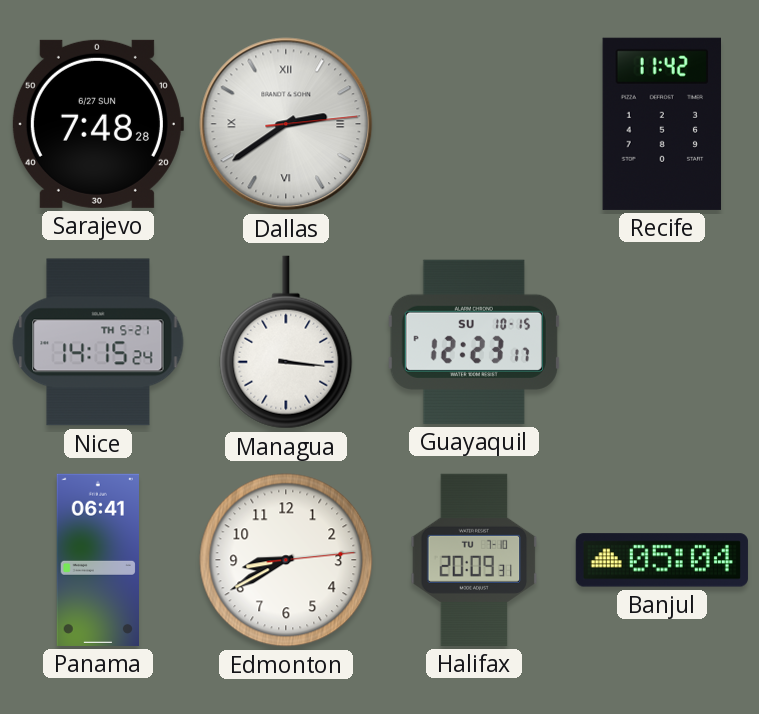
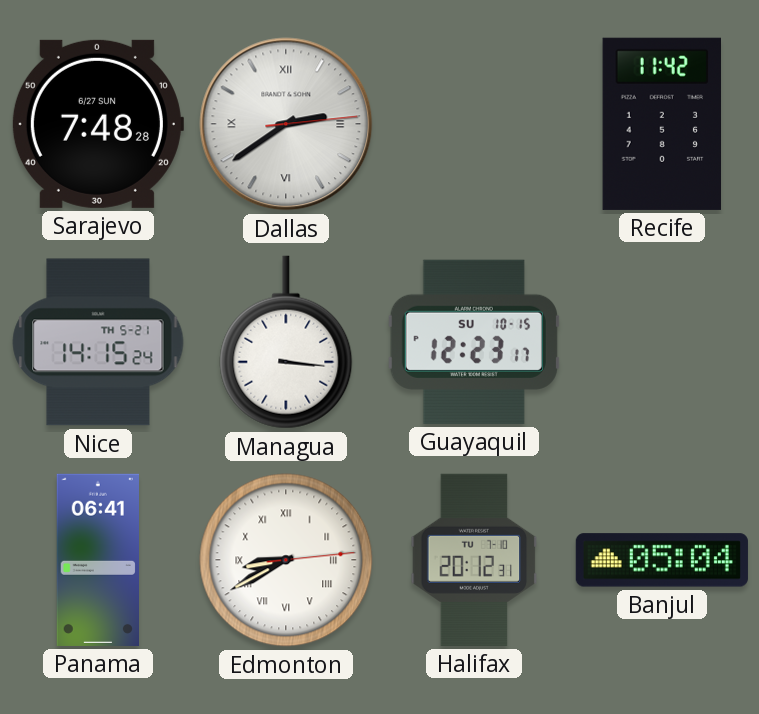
Edmonton numerals: Arabic -> Roman
Halifax: 20:09 -> 20:12
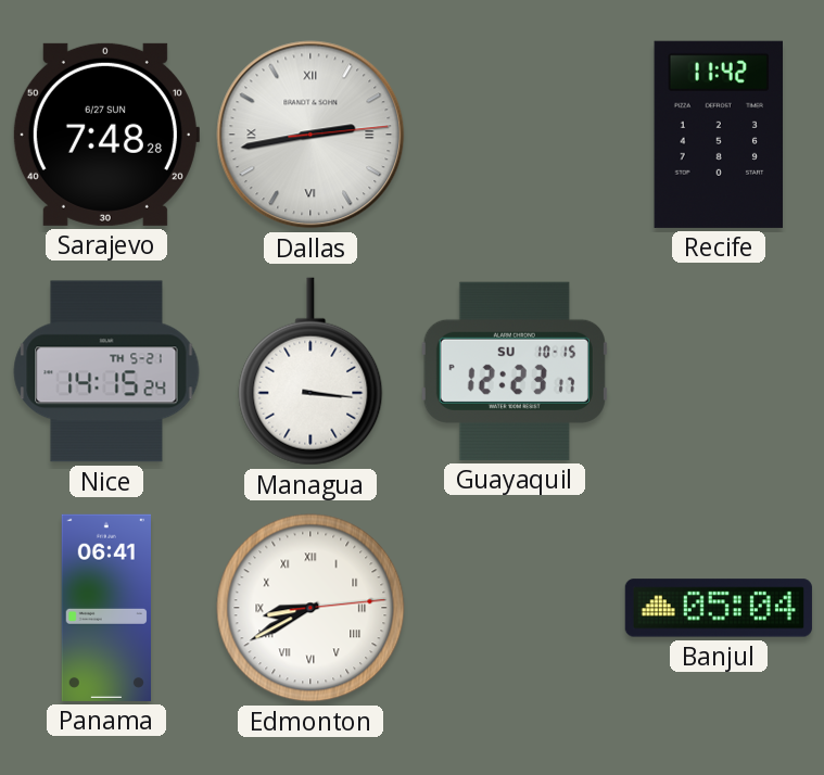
Dallas: 2:39 -> 2:43
Halifax: 20:12 -> none
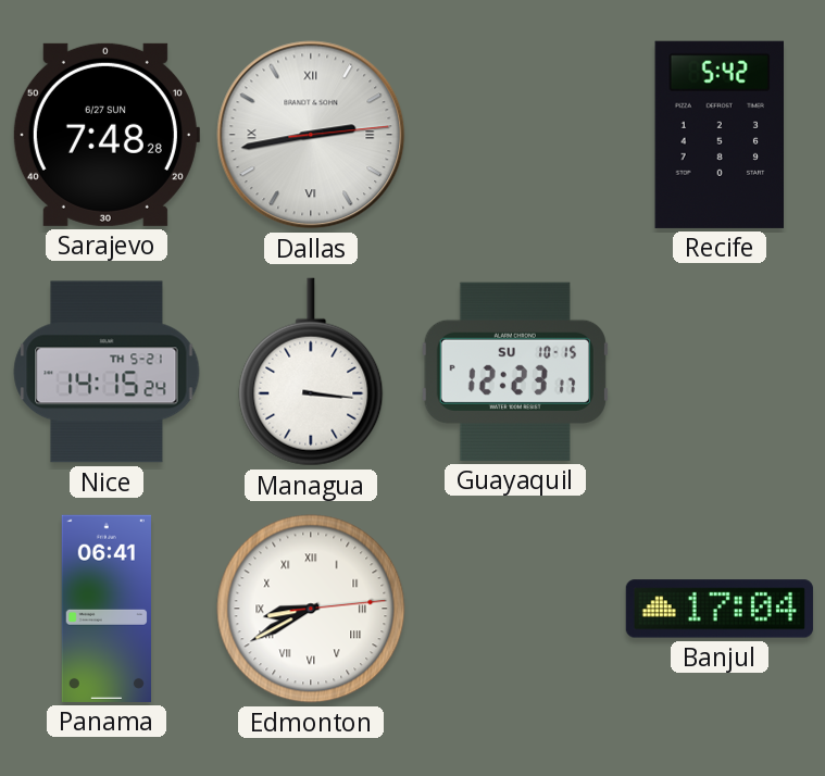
Recife: 11:42 -> 5:42
Banjul: 05:04 -> 17:04
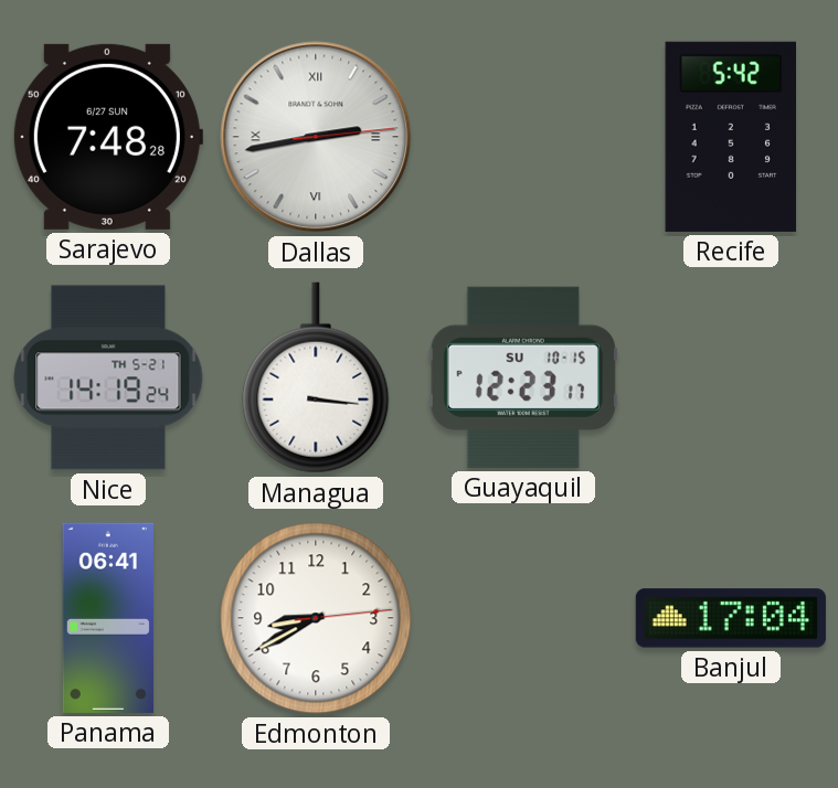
Nice: 14:15 -> 14:19
Edmonton numerals: Roman -> Arabic
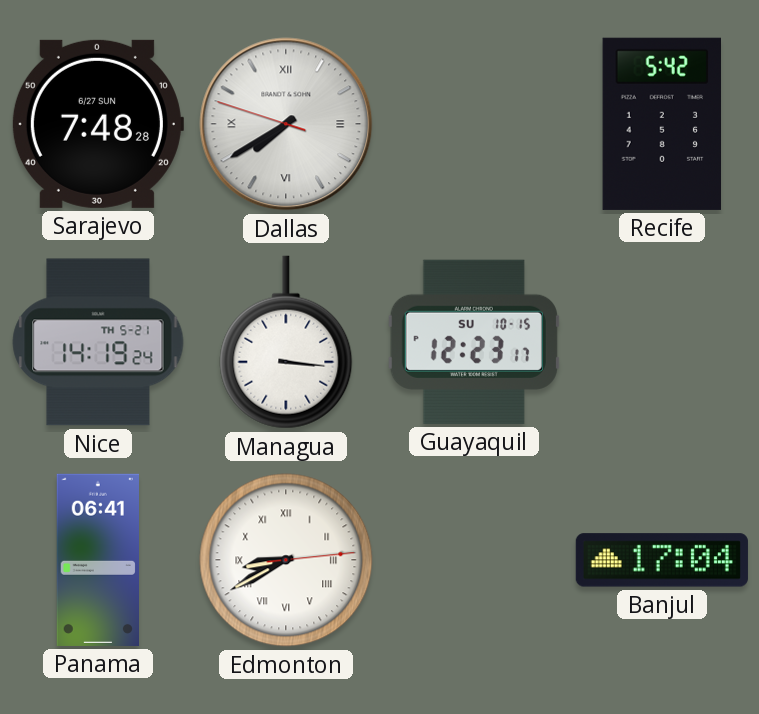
Dallas: 2:43 -> 7:39
Edmonton numerals: Arabic -> Roman
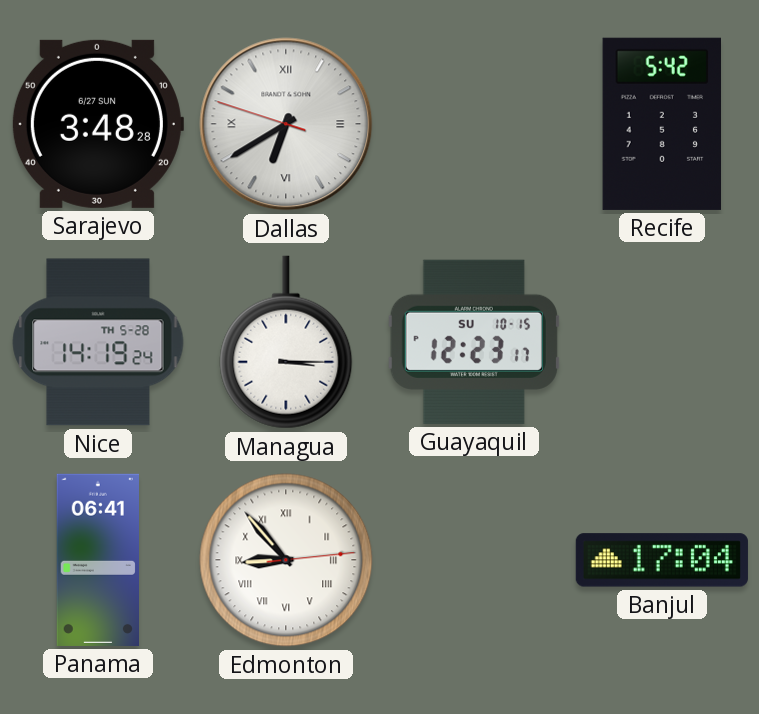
Sarajevo: 7:48 -> 3:48
Dallas: 7:39 -> 6:39
Nice date: TH 5-21 -> TH 5-28
Managua: 3:16 -> 3:15
Edmonton: 8:40 -> 8:53
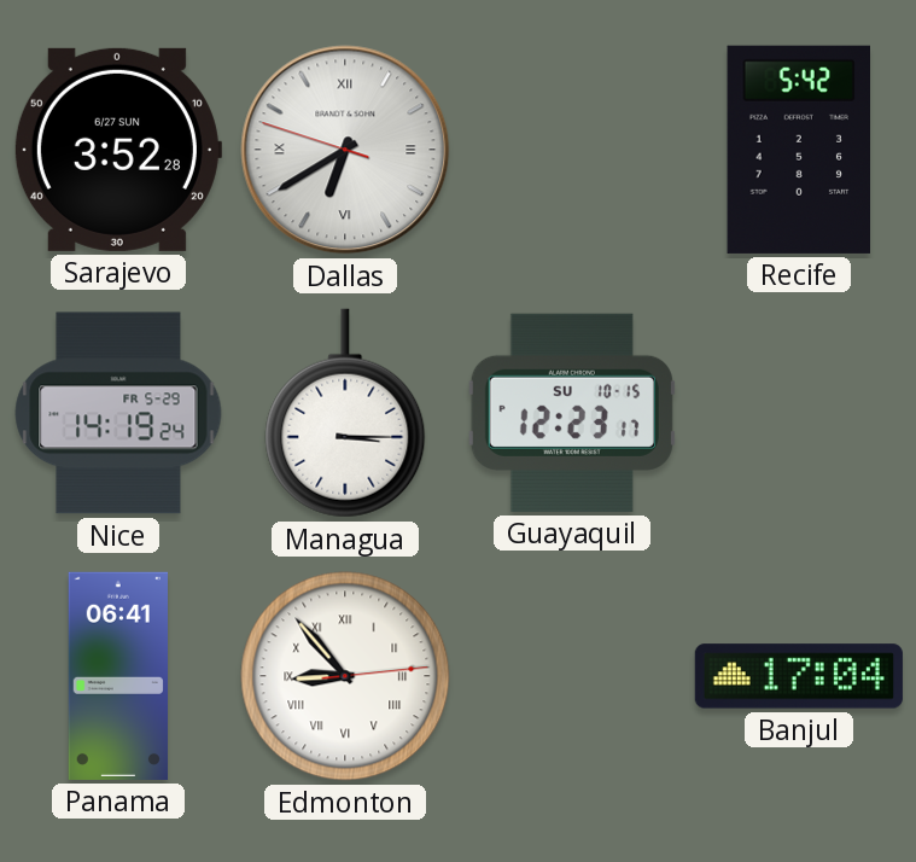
Sarajevo: 3:48 -> 3:52
Nice date: TH 5-28 -> FR 5-29
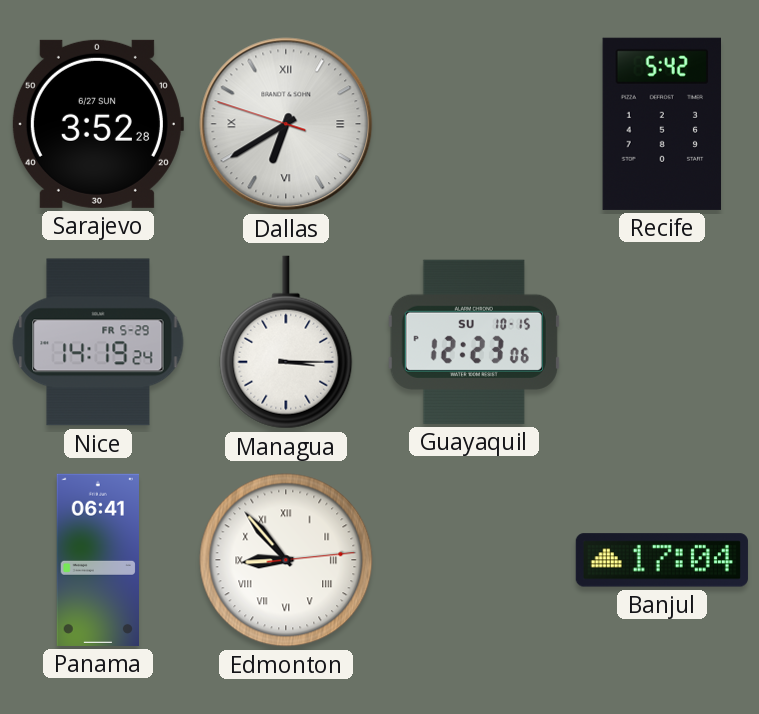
Guayaquil: 12:23:17 -> 12:23:06
